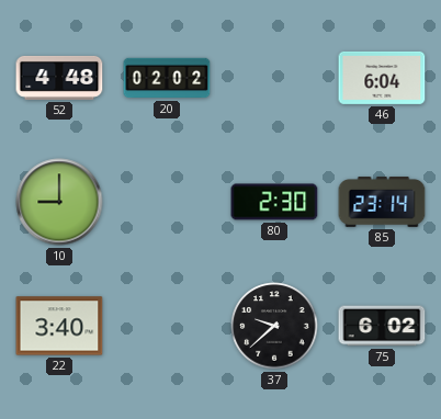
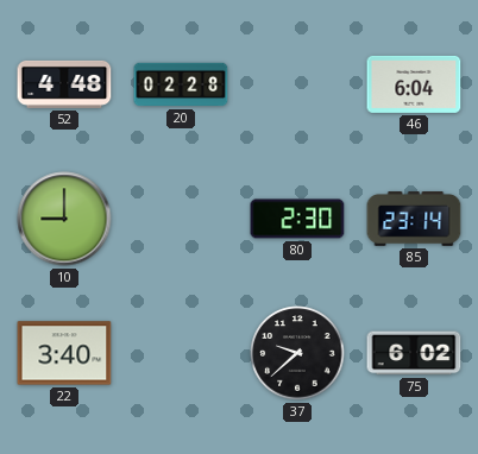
20: 02:02 -> 02:28
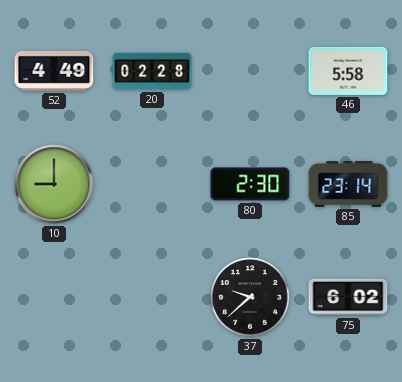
52: 4:48 -> 4:49
46: 6:04 -> 5:58
22: 3:40 -> none
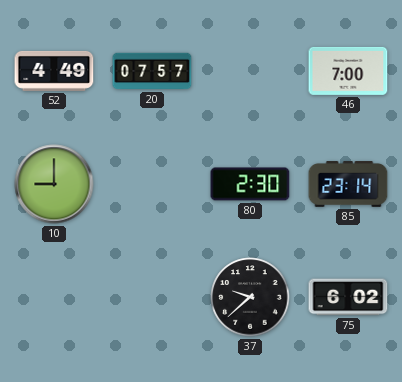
20: 02:28 -> 07:57
46: 5:58 -> 7:00
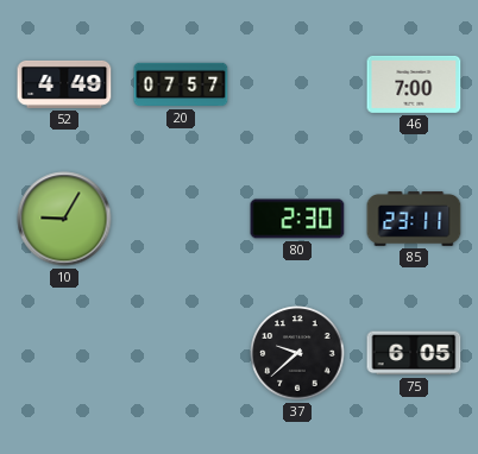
10: 9:00 -> 9:05
85: 23:14 -> 23:11
75: 6:02 -> 6:05
